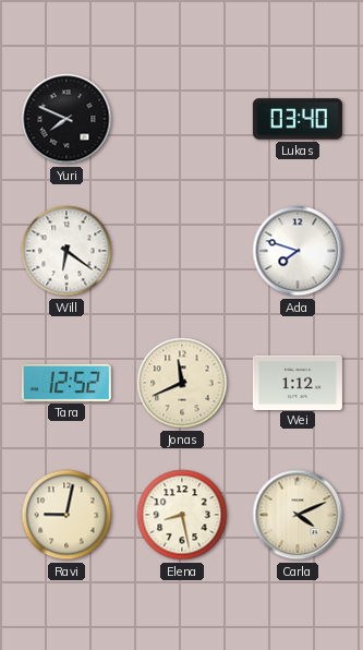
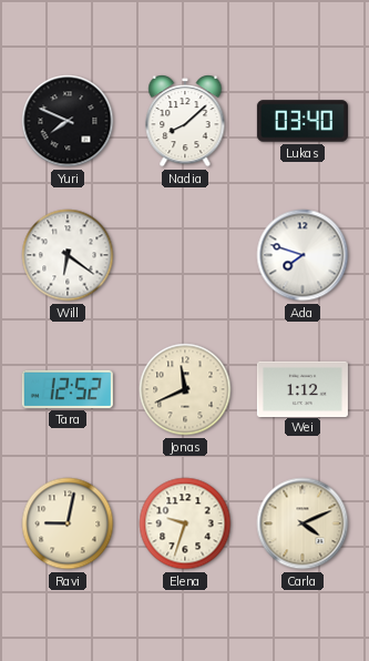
Nadia: none -> 8:08
Elena: 8:28 -> 9:33
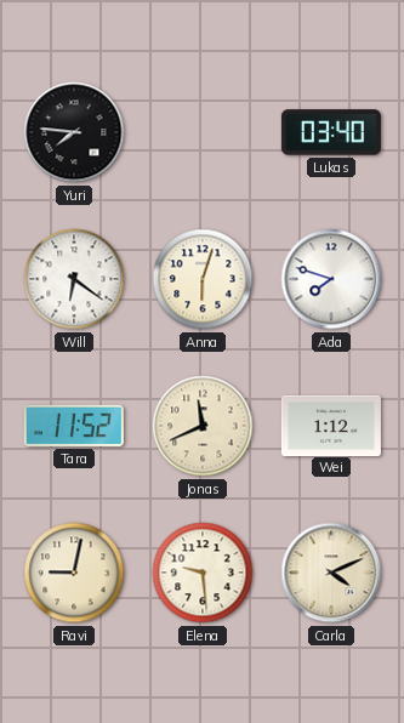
Yuri: 7:49 -> 7:46
Nadia: 8:08 -> none
Anna: none -> 6:03
Tara: 12:52 -> 11:52
Elena: 9:33 -> 9:29
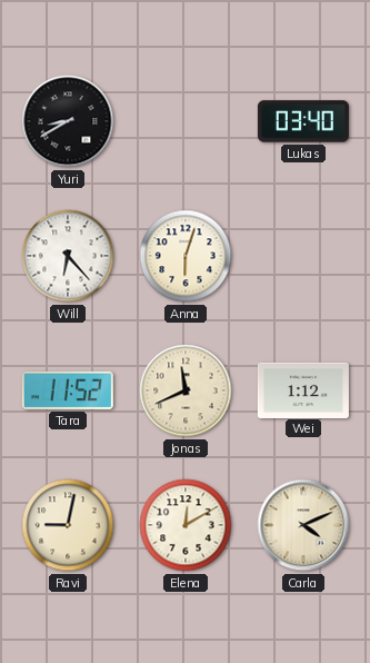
Yuri: 7:46 -> 8:40
Will: 6:21 -> 6:23
Ada: 7:48 -> none
Elena: 9:29 -> 12:10
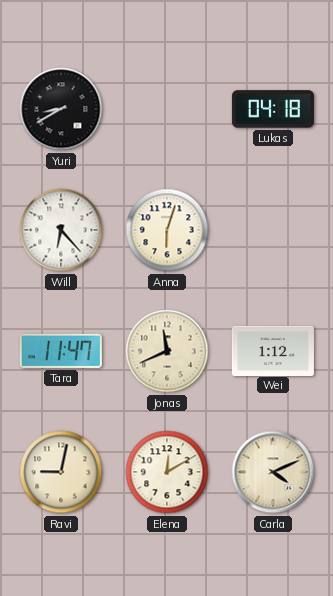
Lukas: 03:40 -> 04:18
Tara: 11:52 -> 11:47
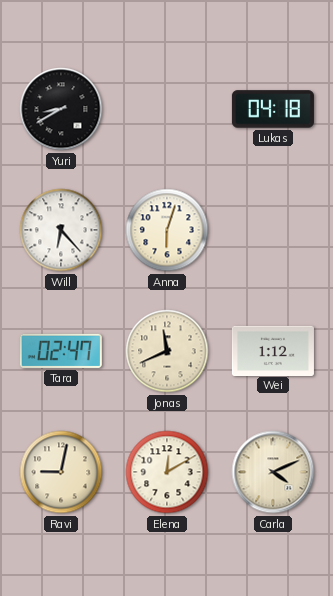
Tara: 11:47 -> 02:47
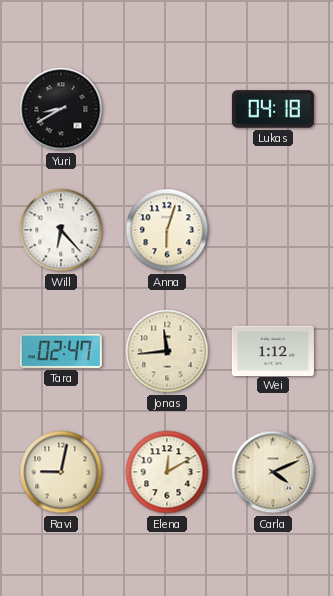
Jonas: 11:41 -> 11:44
